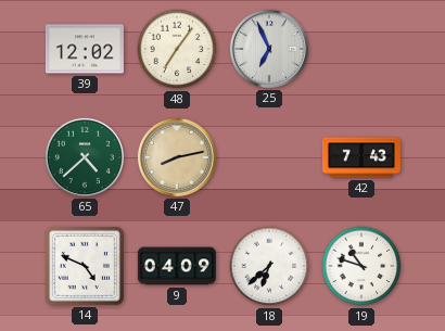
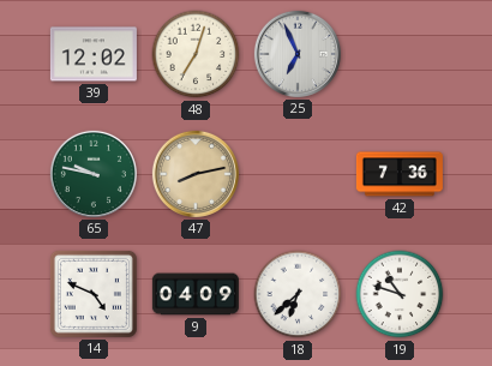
48: 7:06 -> 7:03
65: 4:38 -> 9:47
42: 7:43 -> 7:36
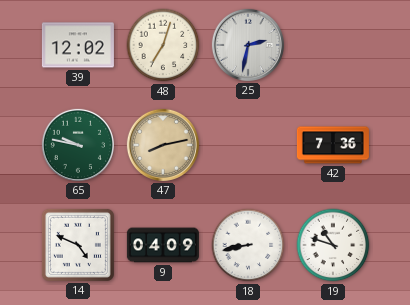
25: 6:56 -> 2:32
18: 6:38 -> 8:43
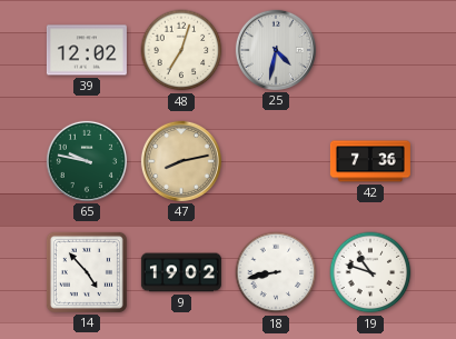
25: 2:32 -> 4:32
14: 4:49 -> 4:53
9: 04:09 -> 19:02
